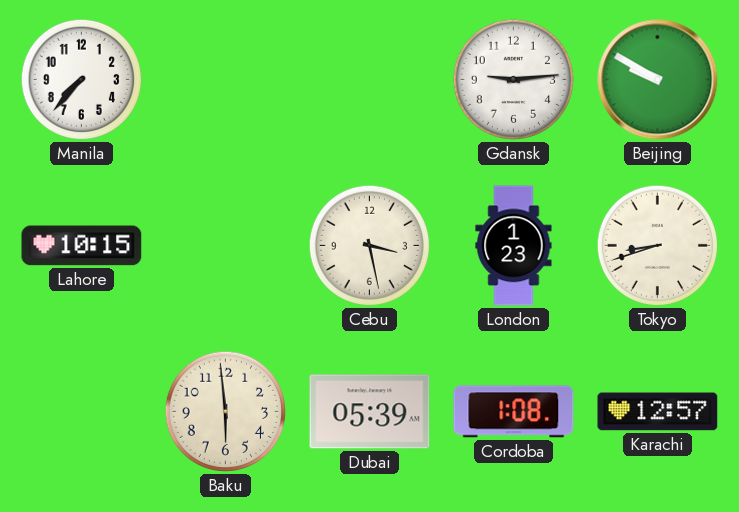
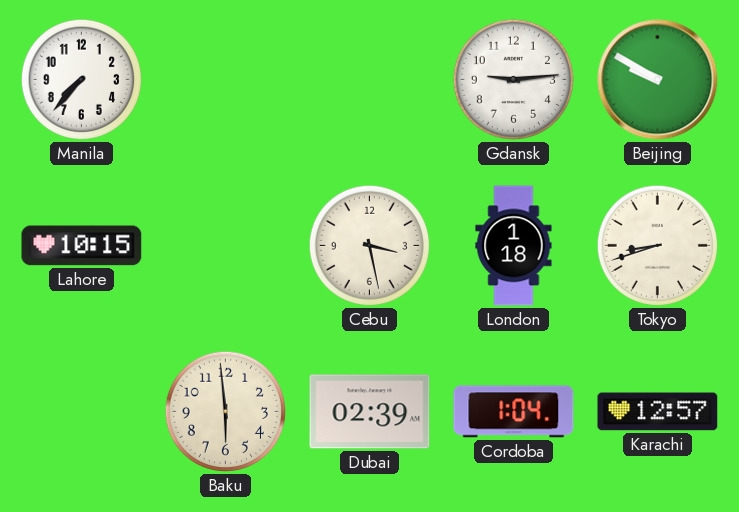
London: 1:23 -> 1:18
Dubai: 05:39 -> 02:39
Cordoba: 1:08 -> 1:04
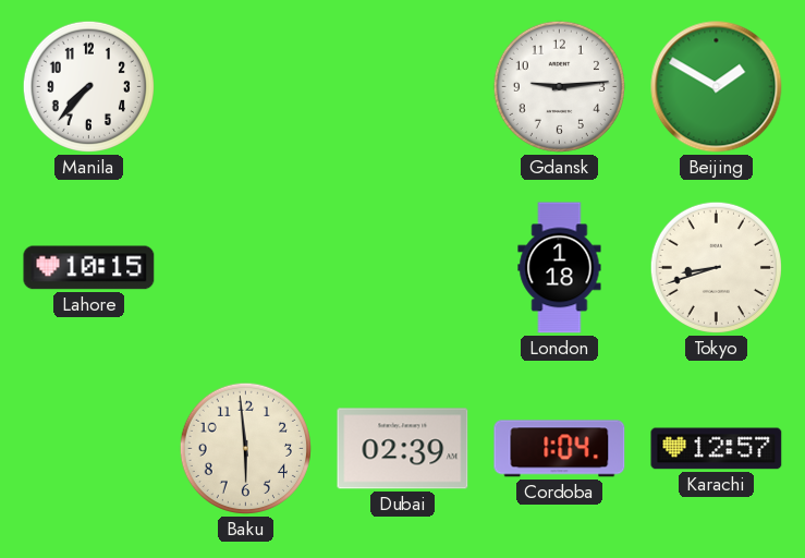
Beijing: 9:50 -> 1:50
Cebu: 3:28 -> none
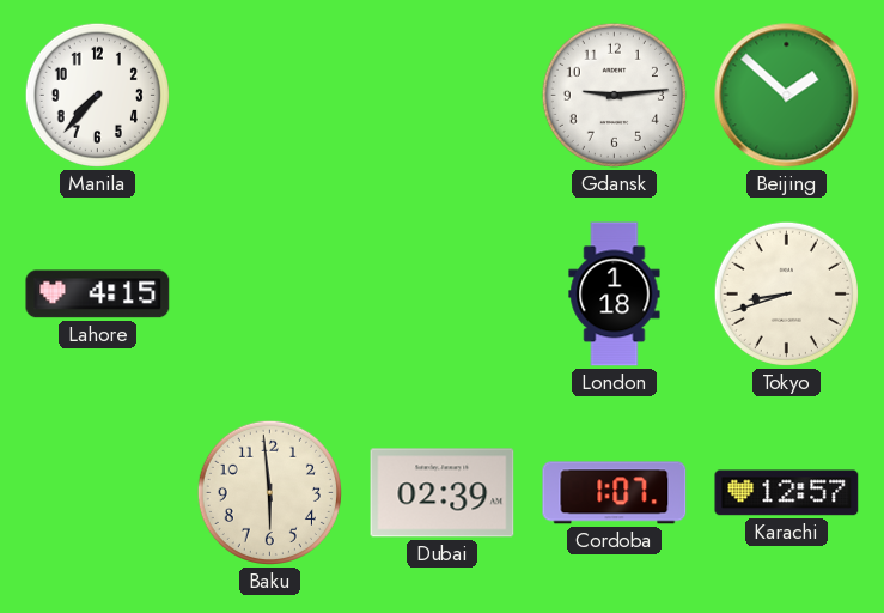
Beijing: 1:50 -> 1:52
Lahore: 10:15 -> 4:15
Cordoba: 1:04 -> 1:07
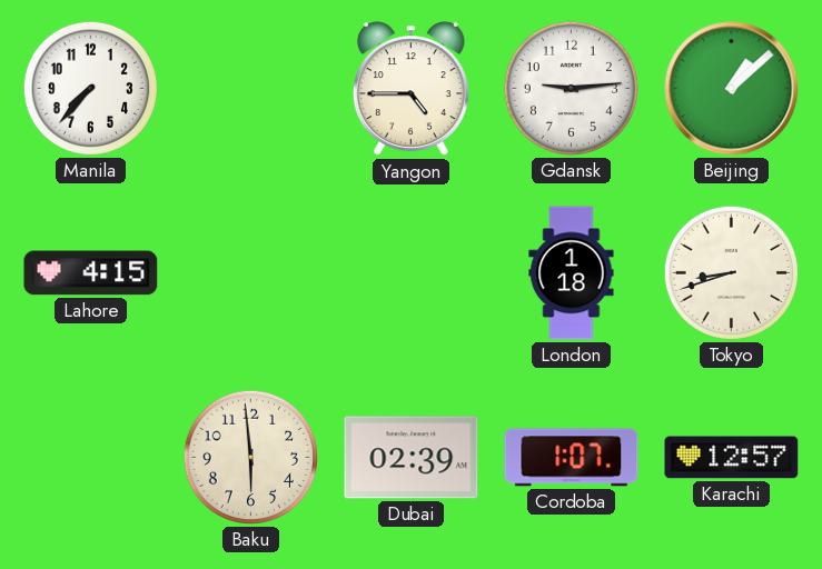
Yangon: none -> 4:45
Beijing: 1:52 -> 1:08
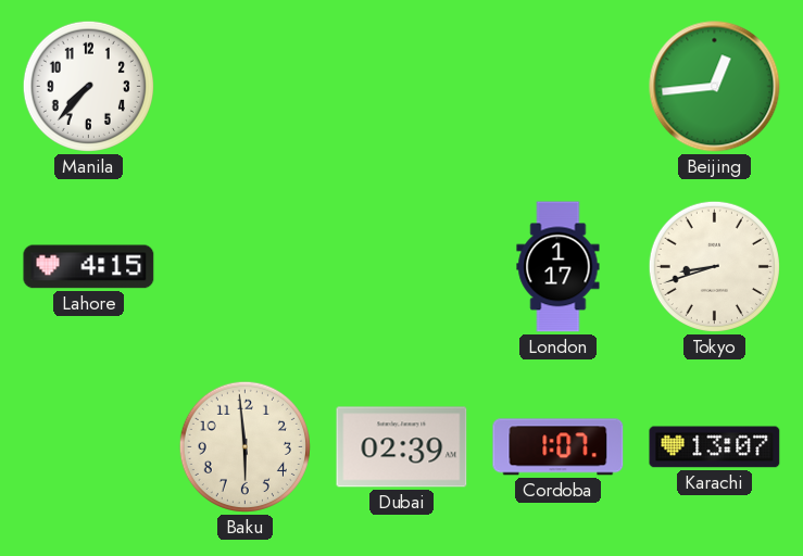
Yangon: 4:45 -> none
Gdansk: 9:14 -> none
Beijing: 1:08 -> 12:44
London: 1:18 -> 1:17
Karachi: 12:57 -> 13:07
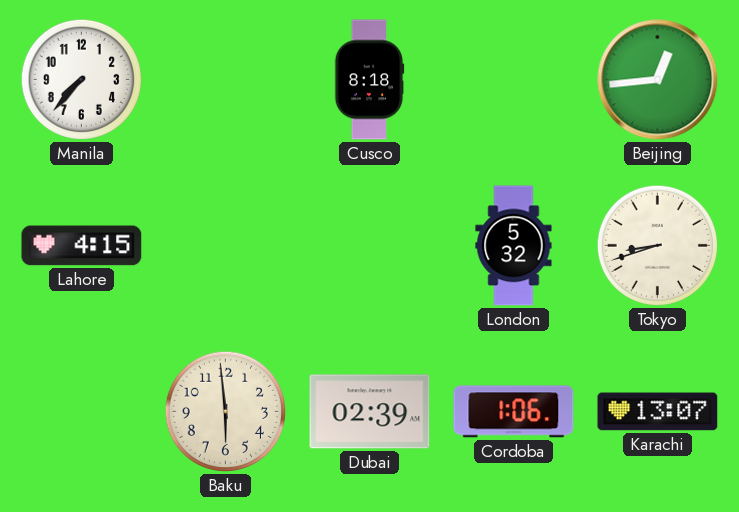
Cusco: none -> 8:18
London: 1:17 -> 5:32
Cordoba: 1:07 -> 1:06
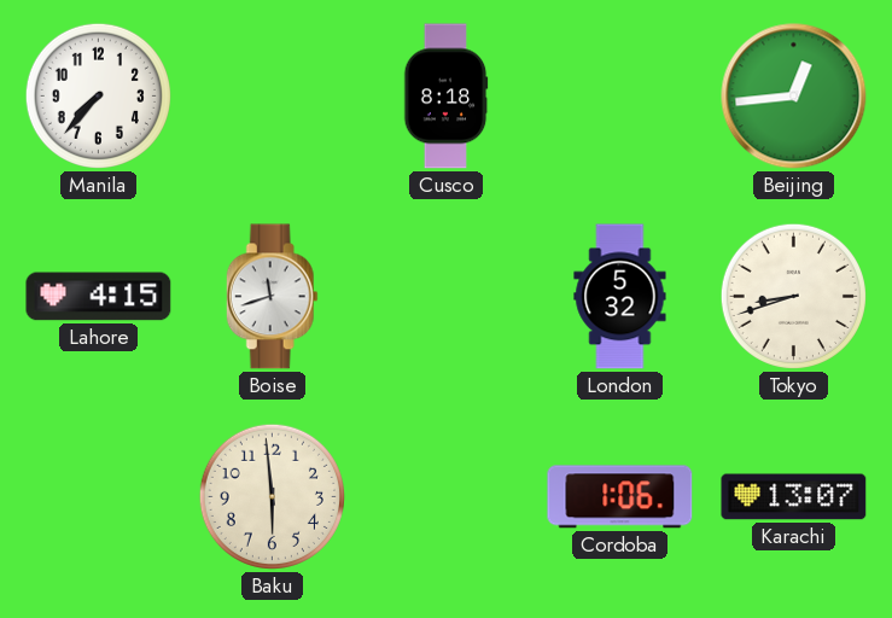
Boise: none -> 11:42
Dubai: 02:39 -> none
